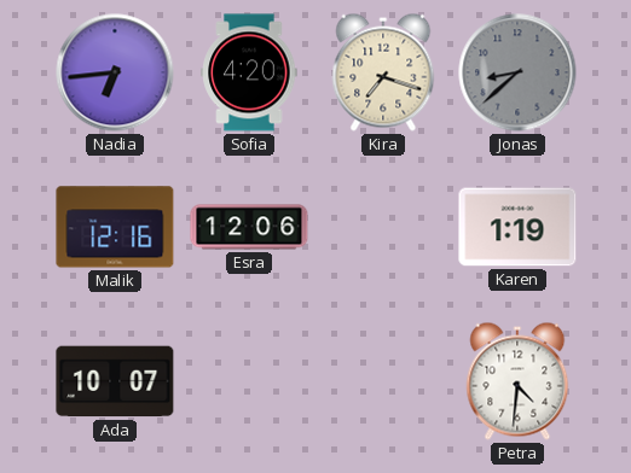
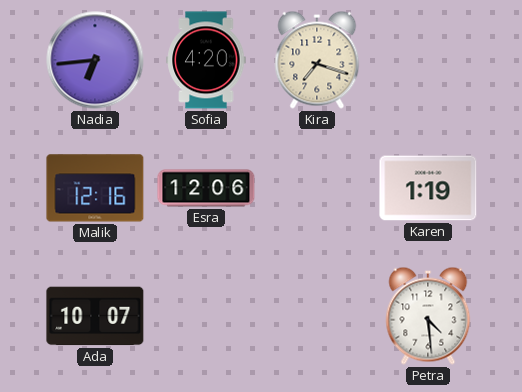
Jonas: 8:38 -> none
Petra: 4:31 -> 4:29
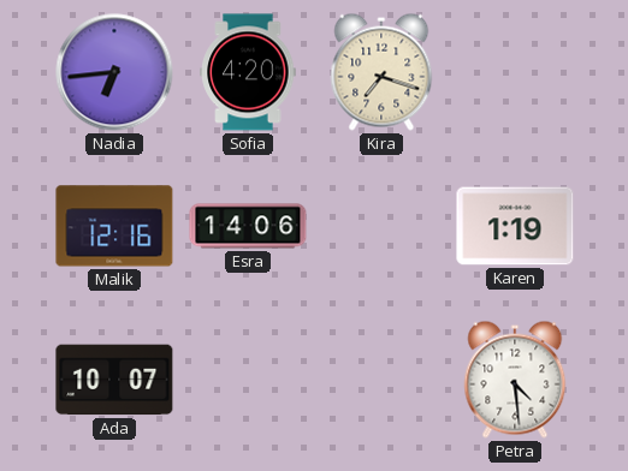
Esra: 12:06 -> 14:06
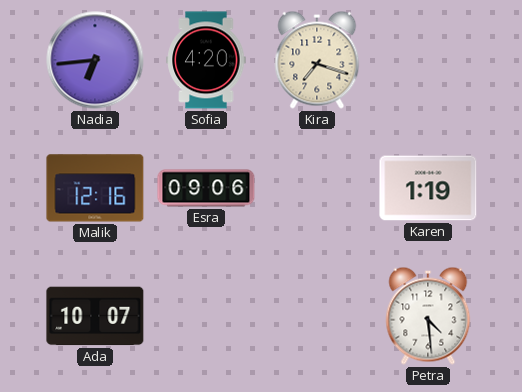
Esra: 14:06 -> 09:06
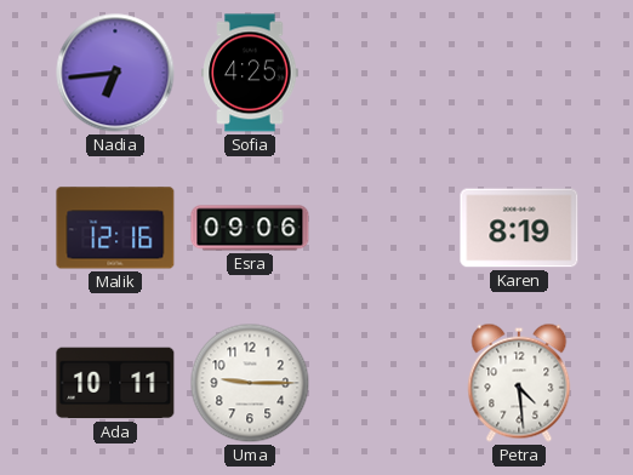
Sofia: 4:20 -> 4:25
Kira: 7:18 -> none
Karen: 1:19 -> 8:19
Ada: 10:07 -> 10:11
Uma: none -> 9:15
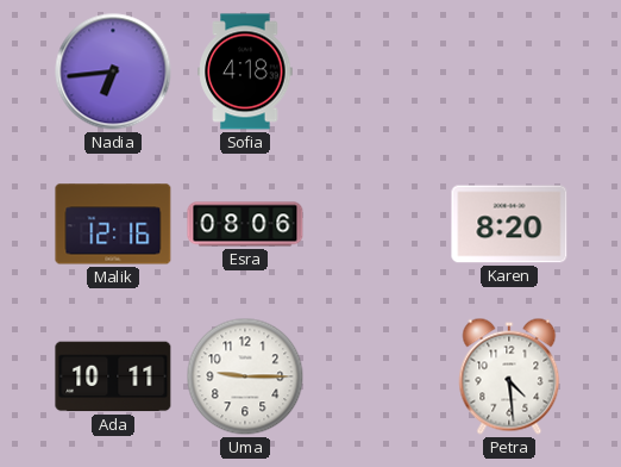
Sofia: 4:25 -> 4:18
Esra: 09:06 -> 08:06
Karen: 8:19 -> 8:20
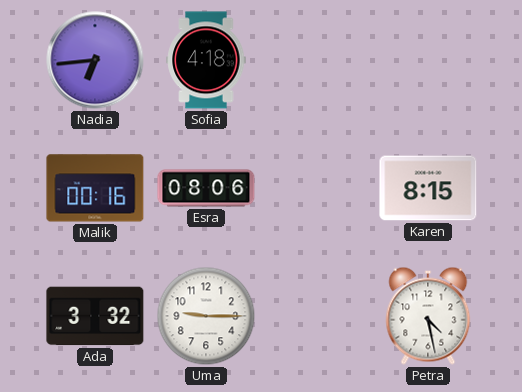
Malik: 12:16 -> 00:16
Karen: 8:20 -> 8:15
Ada: 10:11 -> 3:32
Petra: 4:29 -> 4:28
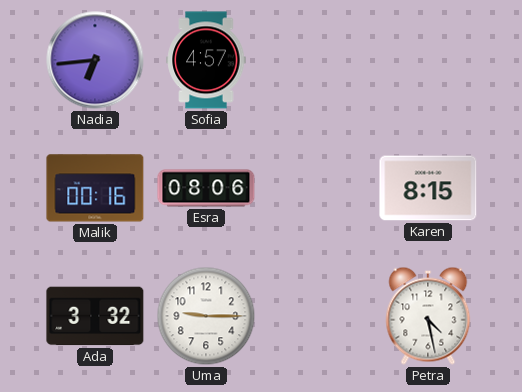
Sofia: 4:18 -> 4:57
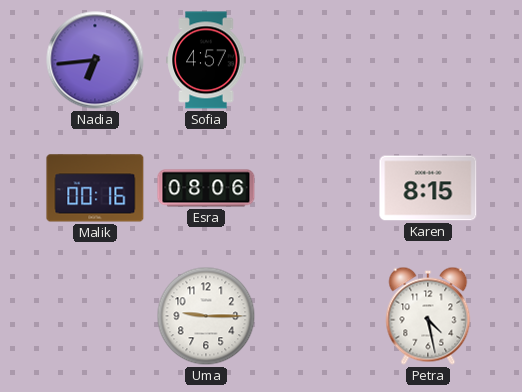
Ada: 3:32 -> none
